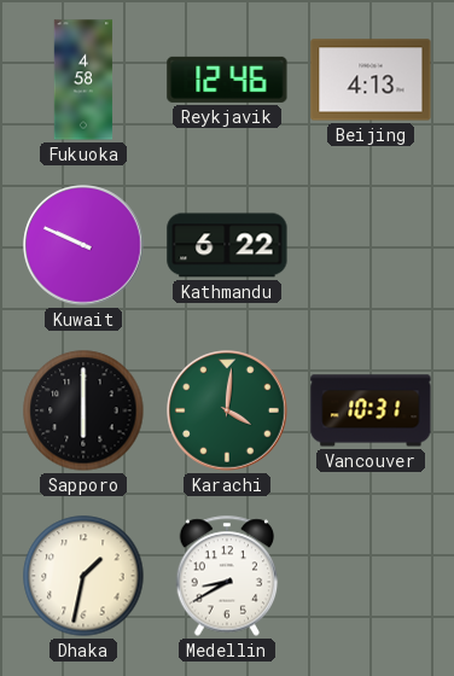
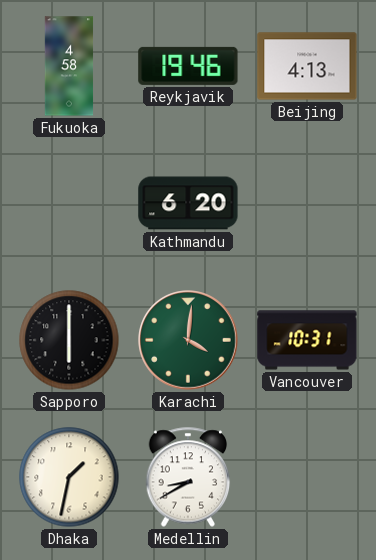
Reykjavik: 12:46 -> 19:46
Kuwait: 9:49 -> none
Kathmandu: 6:22 -> 6:20
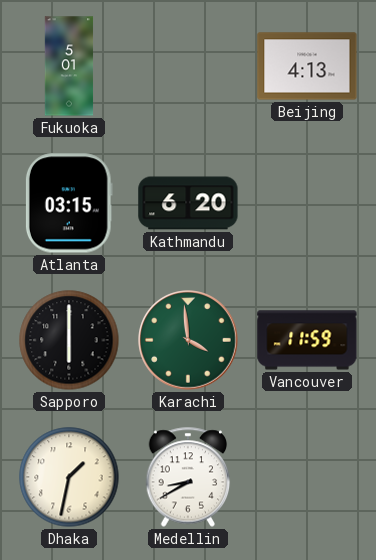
Fukuoka: 4:58 -> 5:01
Reykjavik: 19:46 -> none
Atlanta: none -> 03:15
Karachi: 4:01 -> 3:59
Vancouver: 10:31 -> 11:59
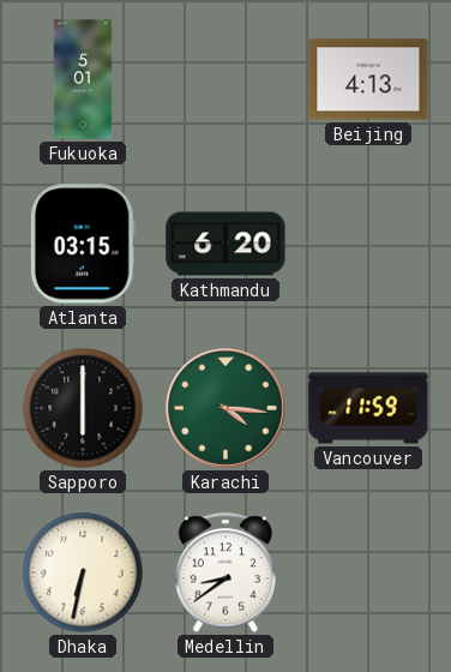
Karachi: 3:59 -> 4:16
Dhaka: 1:32 -> 6:32
Medellin: 8:40 -> 8:39
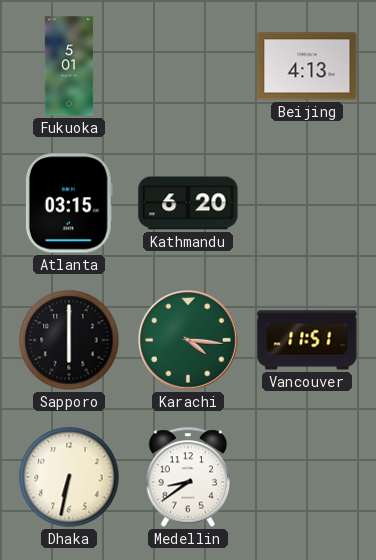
Vancouver: 11:59 -> 11:51
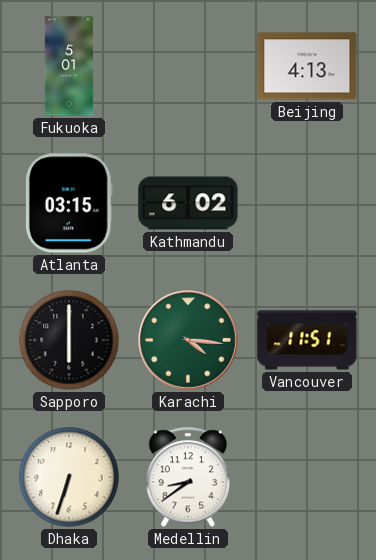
Kathmandu: 6:20 -> 6:02
Dhaka: 6:32 -> 6:33
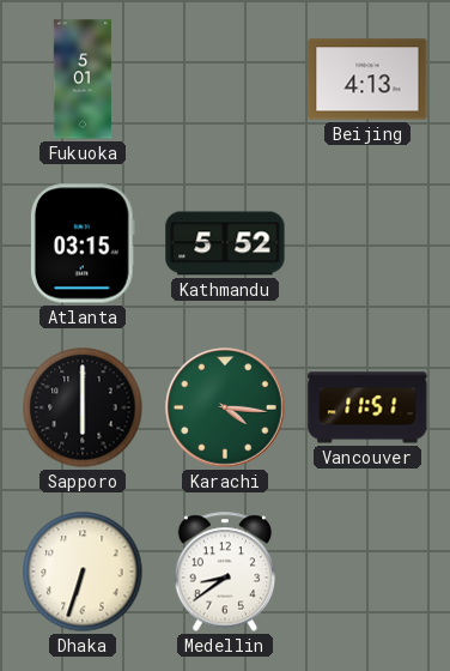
Kathmandu: 6:02 -> 5:52
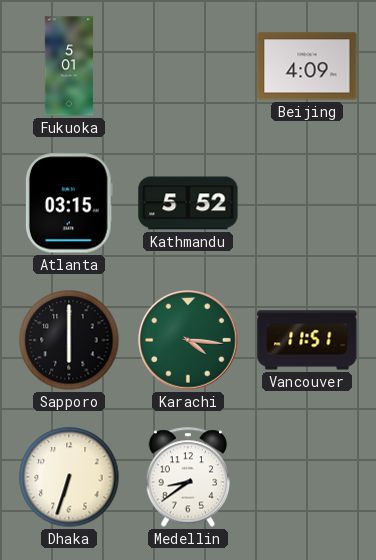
Beijing: 4:13 -> 4:09
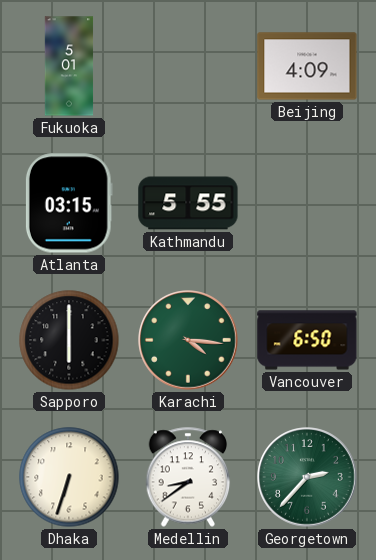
Kathmandu: 5:52 -> 5:55
Vancouver: 11:51 -> 6:50
Georgetown: none -> 2:37
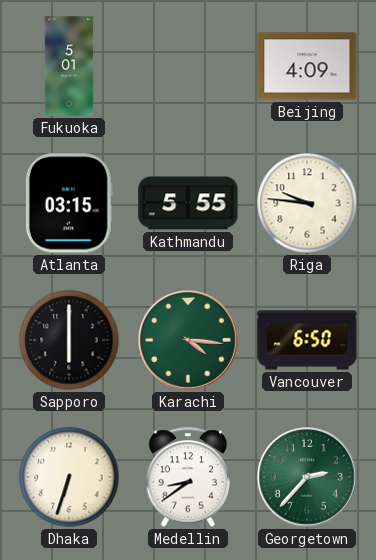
Riga: none -> 9:46
